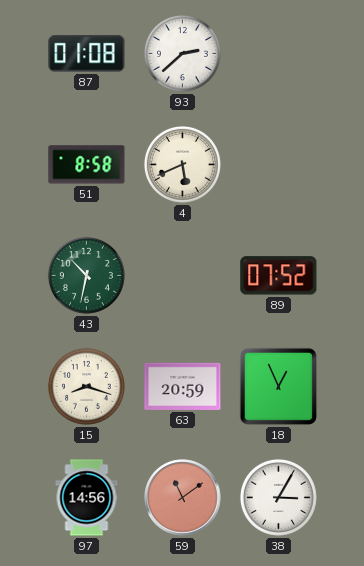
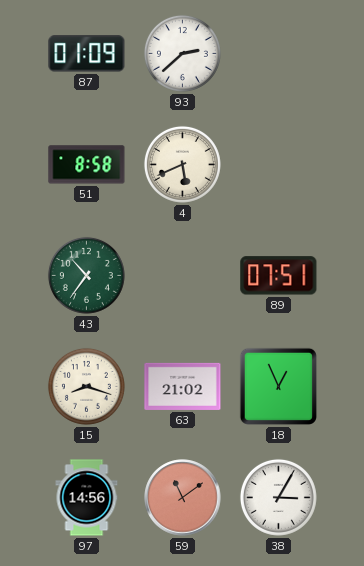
87: 01:08 -> 01:09
43: 10:32 -> 10:36
89: 07:52 -> 07:51
63: 20:59 -> 21:02
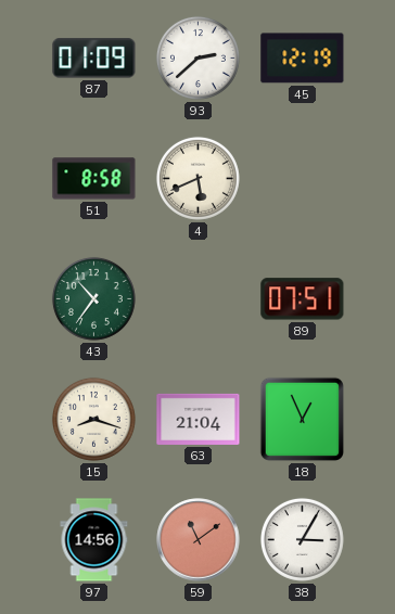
45: none -> 12:19
63: 21:02 -> 21:04
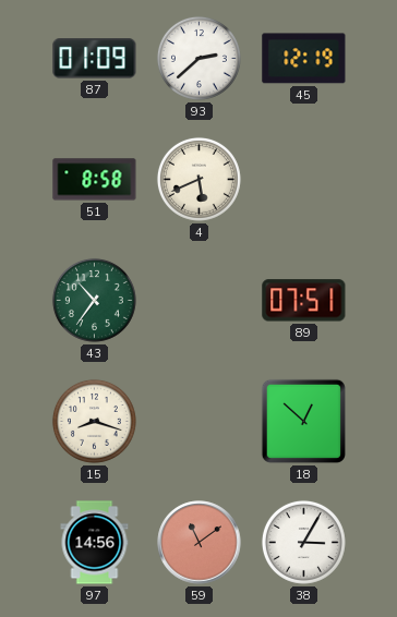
63: 21:04 -> none
18: 12:56 -> 12:52
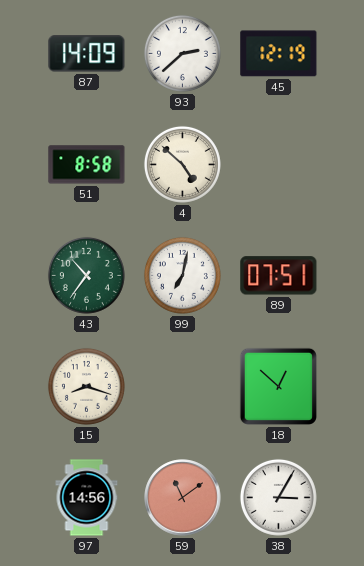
87: 01:09 -> 14:09
4: 5:41 -> 4:52
99: none -> 7:02
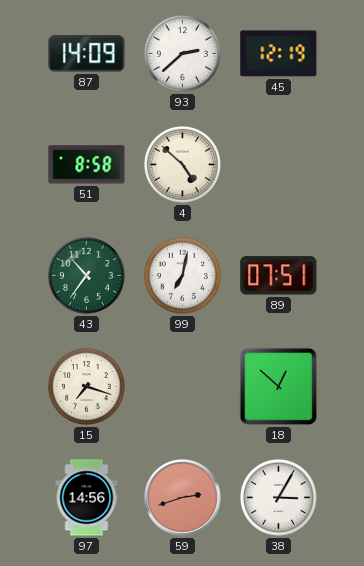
15: 8:18 -> 7:18
59: 11:09 -> 2:42
